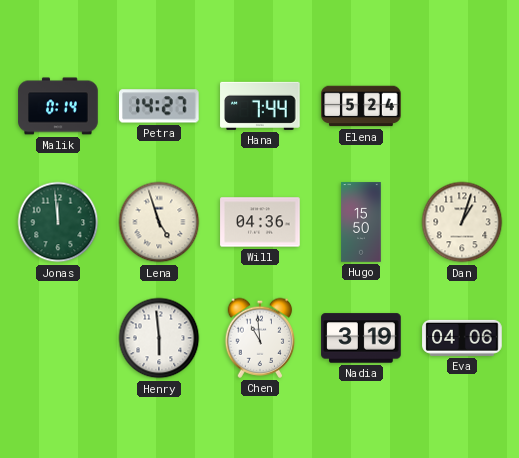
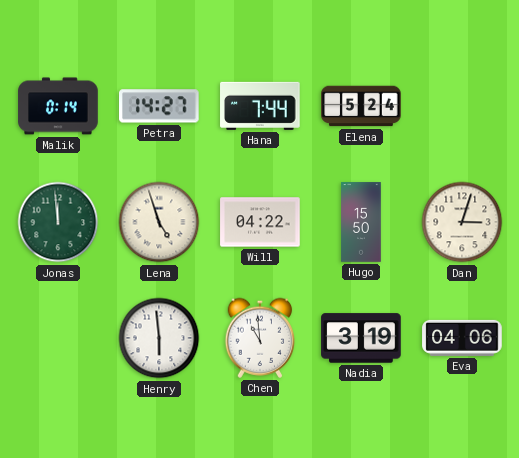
Will: 04:36 -> 04:22
Dan: 1:03 -> 3:03
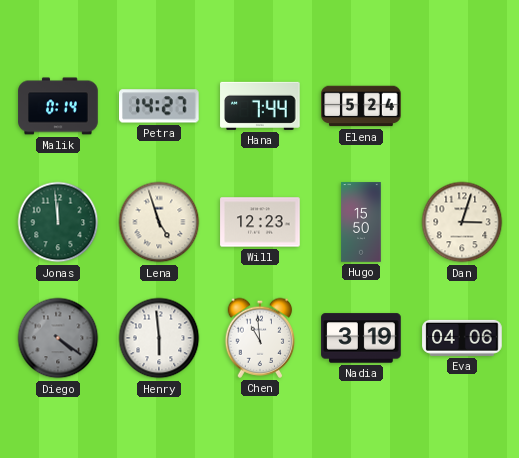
Will: 04:22 -> 12:23
Diego: none -> 4:21
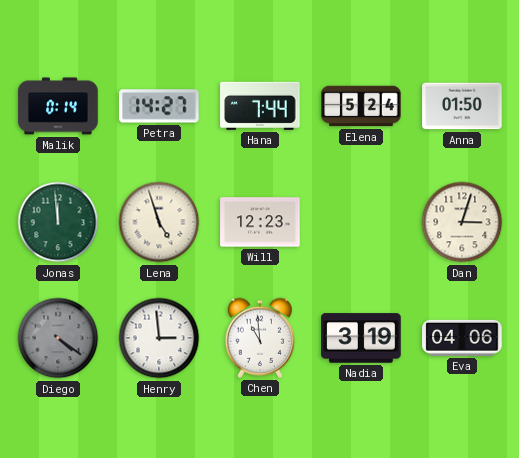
Anna: none -> 01:50
Hugo: 15:50 -> none
Henry: 5:59 -> 2:59
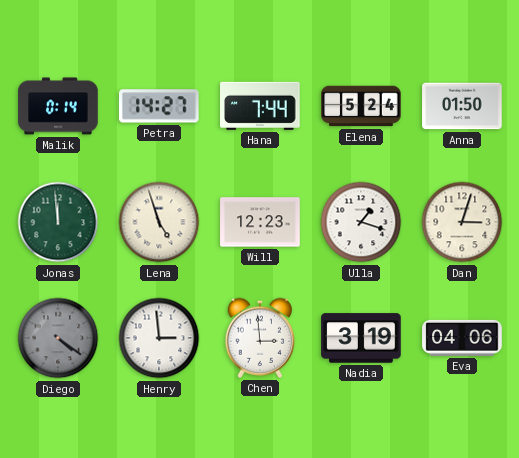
Ulla: none -> 1:18
Chen: 10:59 -> 2:59
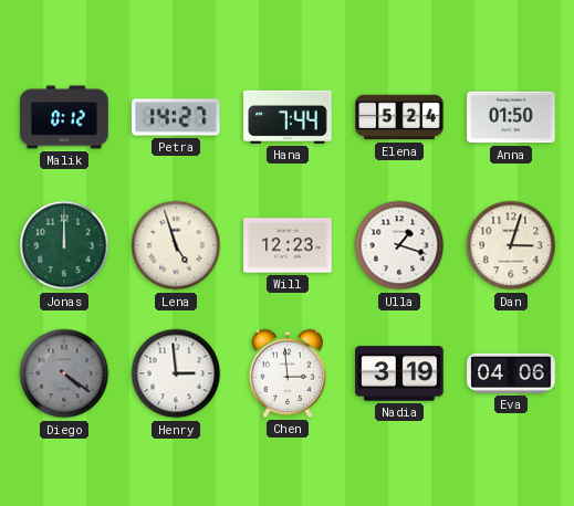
Malik: 0:14 -> 0:12
Jonas: 11:59 -> 12:00
